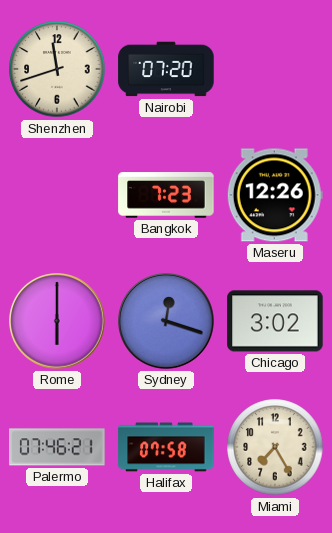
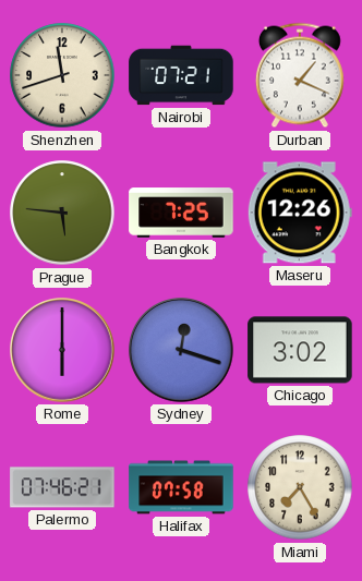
Nairobi: 07:20 -> 07:21
Durban: none -> 1:19
Prague: none -> 5:46
Bangkok: 7:23 -> 7:25
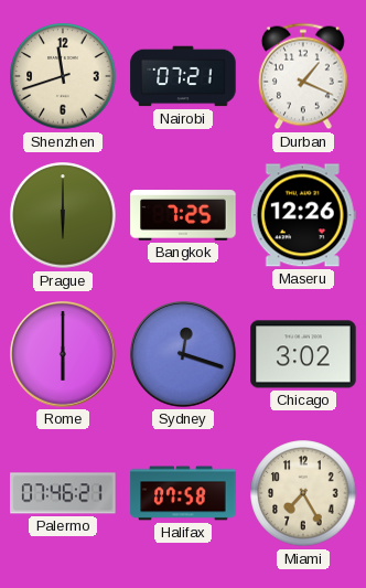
Prague: 5:46 -> 6:00
